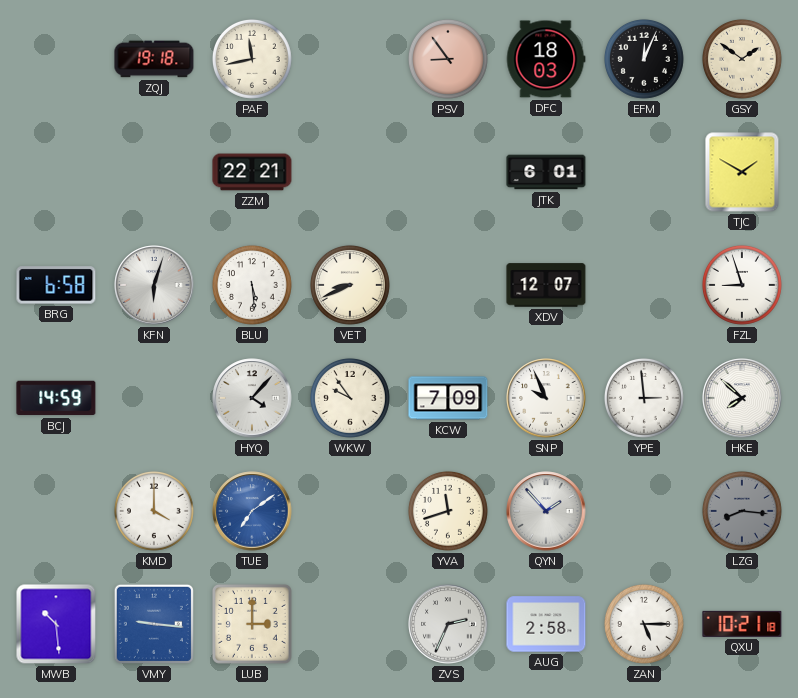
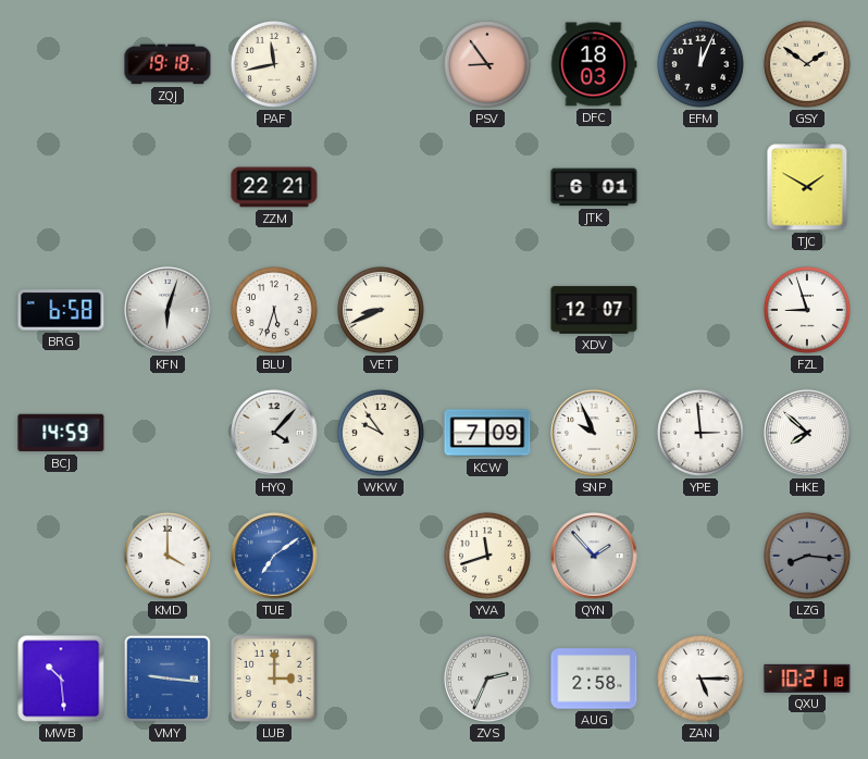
BLU: 5:29 -> 5:33
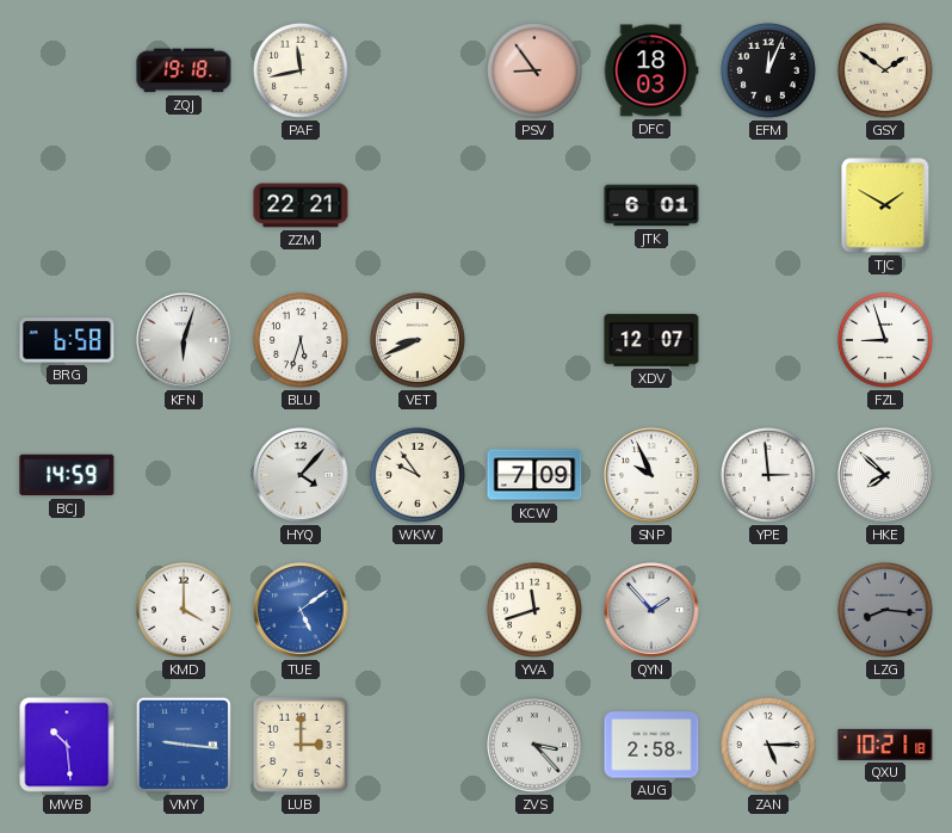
TUE: 7:09 -> 5:09
ZVS: 2:34 -> 3:23
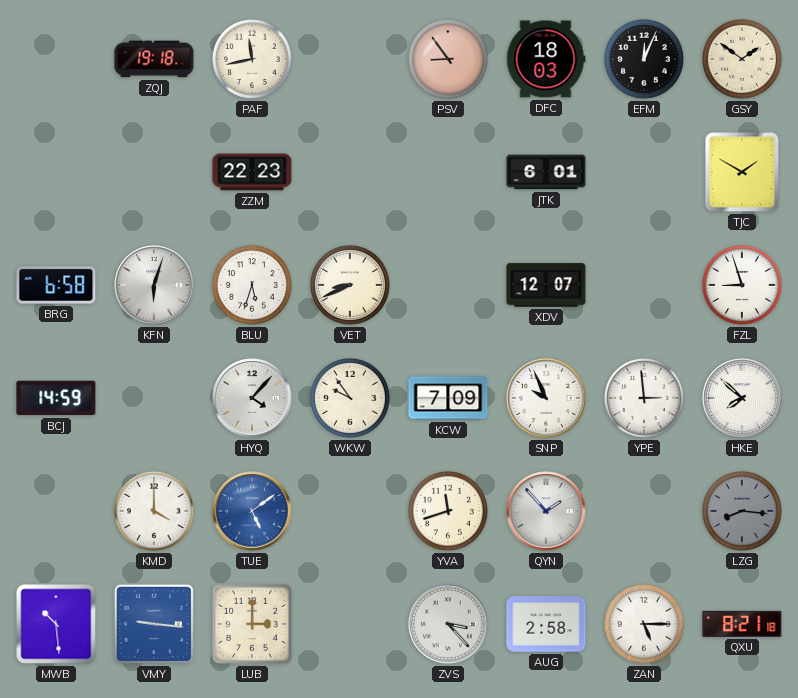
ZZM: 22:21 -> 22:23
QXU: 10:21 -> 8:21
